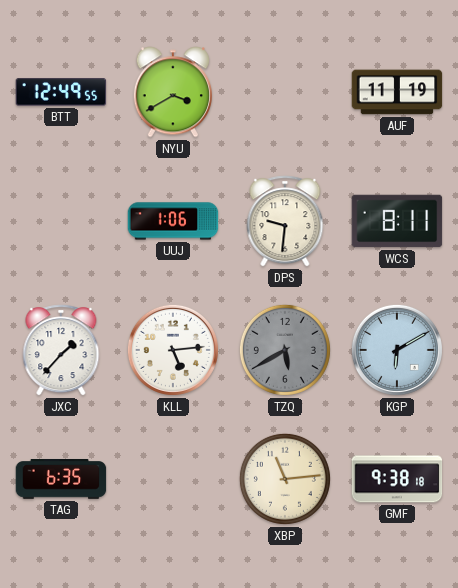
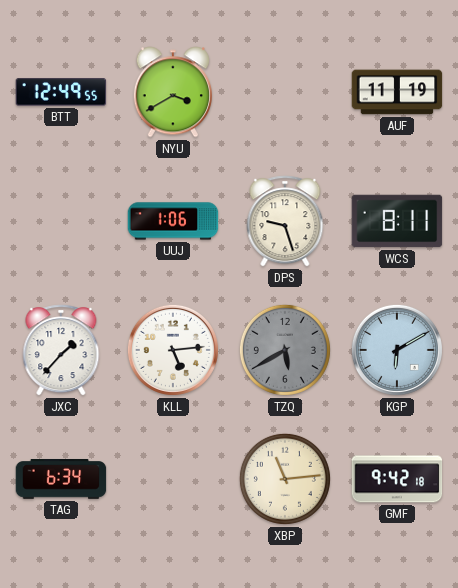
DPS: 9:31 -> 9:27
TAG: 6:35 -> 6:34
GMF: 9:38 -> 9:42
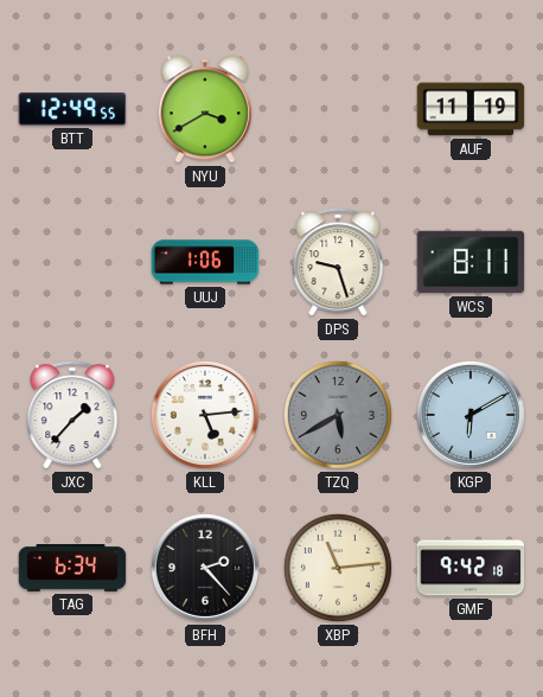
BFH: none -> 2:23
